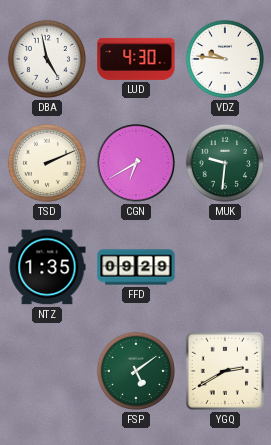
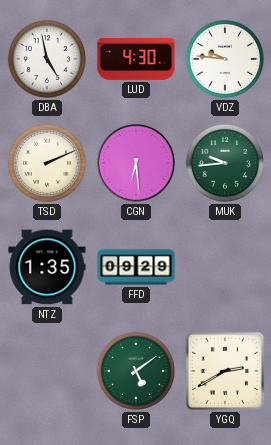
CGN: 6:40 -> 6:29
MUK: 9:31 -> 9:44
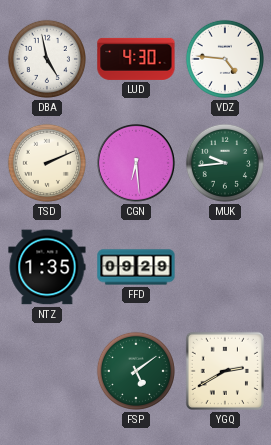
VDZ: 9:46 -> 4:46
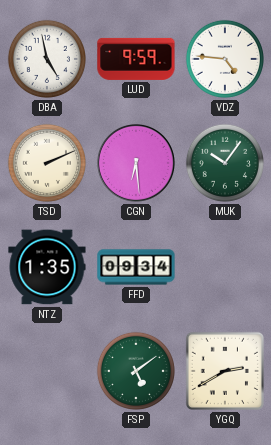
LUD: 4:30 -> 9:59
MUK: 9:44 -> 10:06
FFD: 09:29 -> 09:34
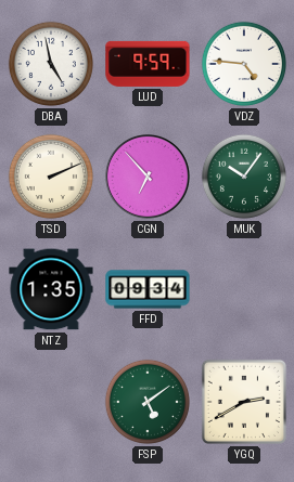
CGN: 6:29 -> 6:53
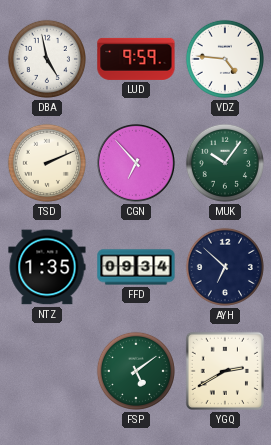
AYH: none -> 6:52
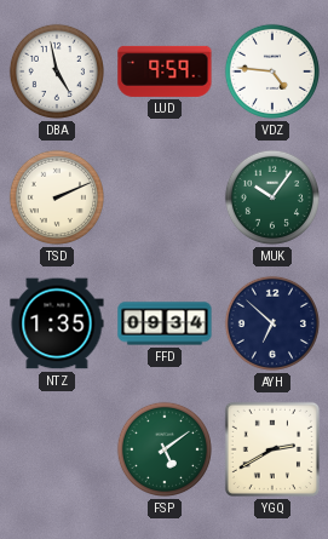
CGN: 6:53 -> none
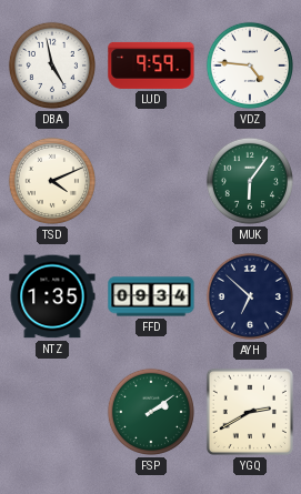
TSD: 2:11 -> 4:11
MUK: 10:06 -> 6:06
FSP: 5:09 -> 2:09
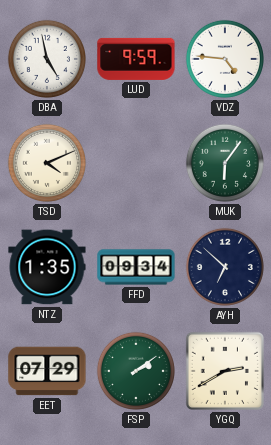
EET: none -> 07:29
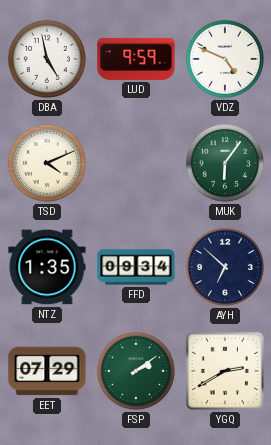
VDZ: 4:46 -> 4:49
